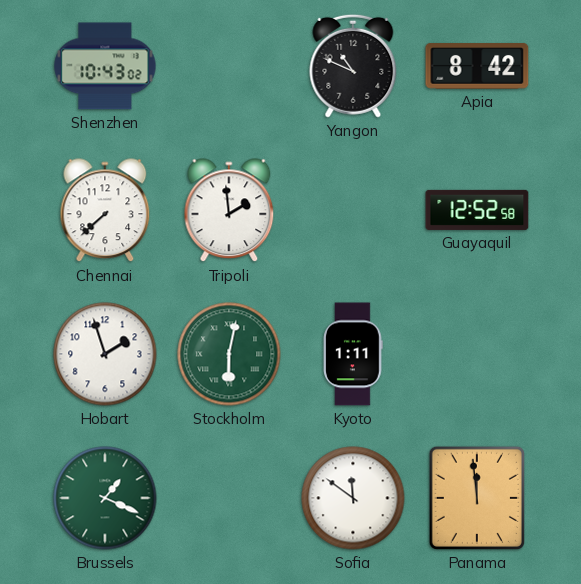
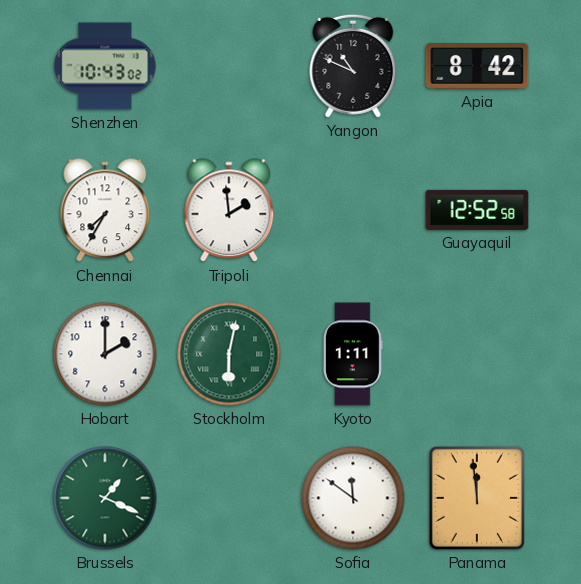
Chennai: 7:38 -> 7:35
Hobart: 1:57 -> 2:00
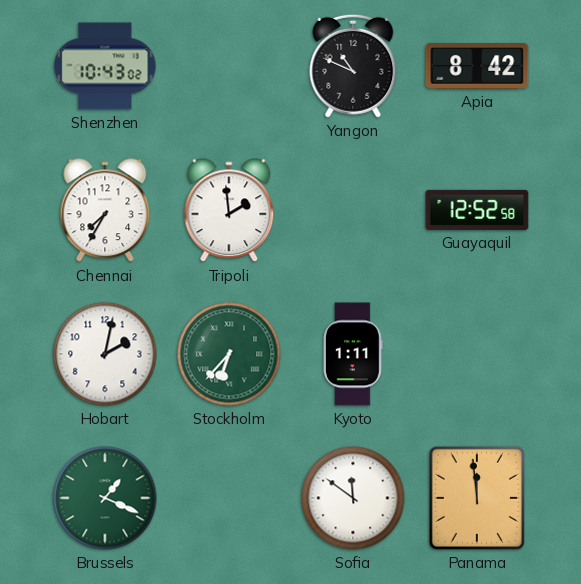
Hobart: 2:00 -> 2:02
Stockholm: 6:02 -> 6:37
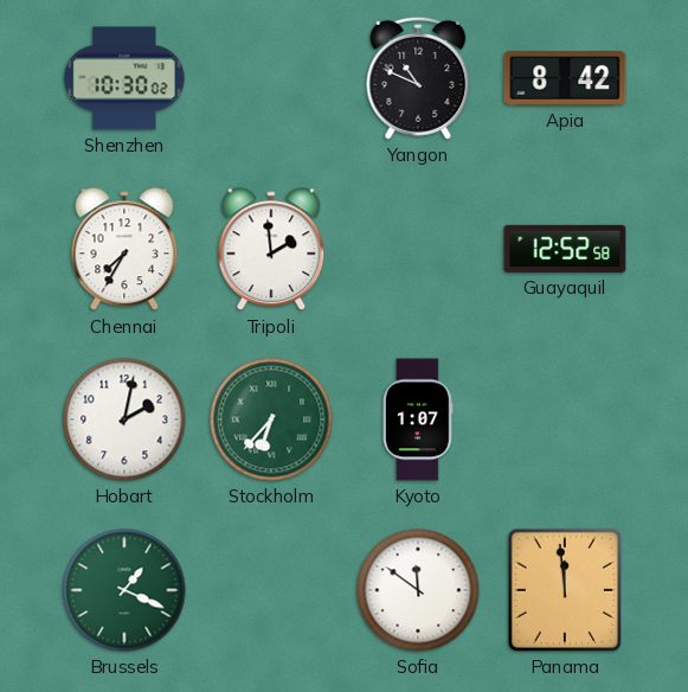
Shenzhen: 10:43 -> 10:30
Kyoto: 1:11 -> 1:07
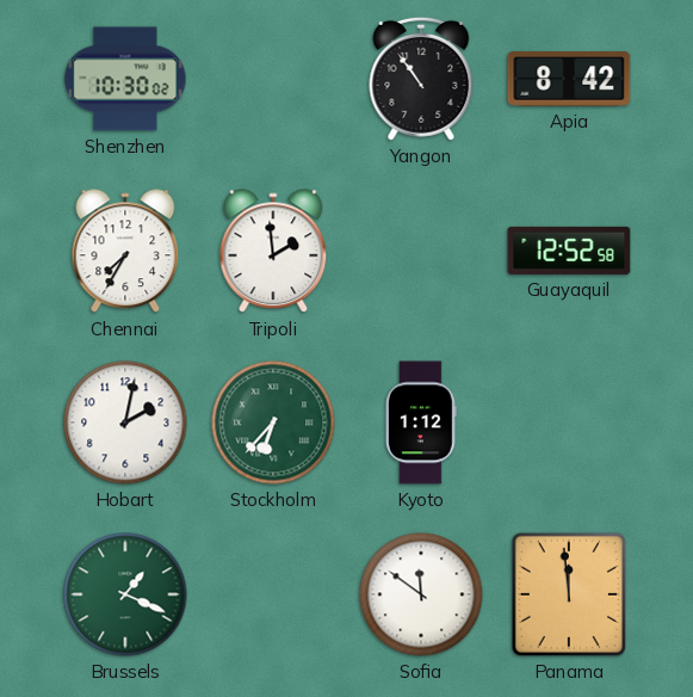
Yangon: 10:49 -> 10:54
Kyoto: 1:07 -> 1:12
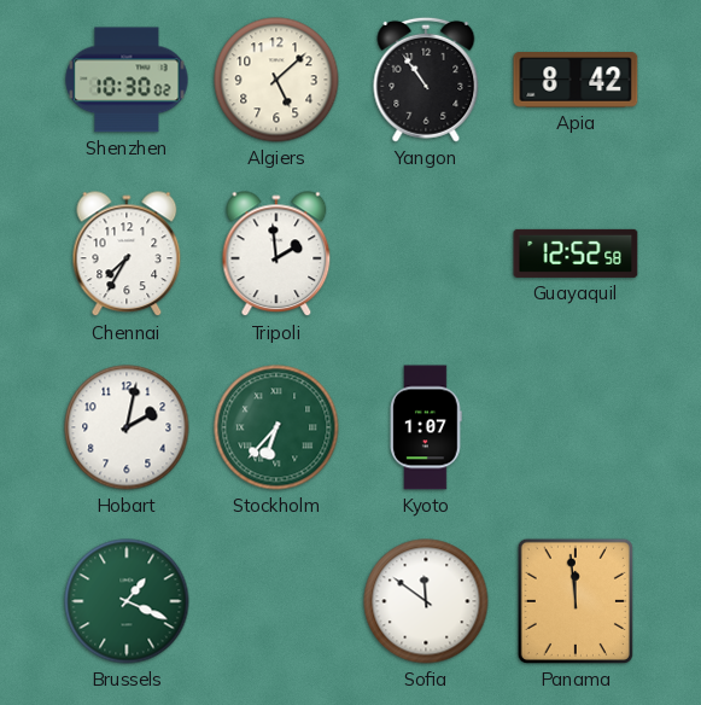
Algiers: none -> 5:08
Kyoto: 1:12 -> 1:07
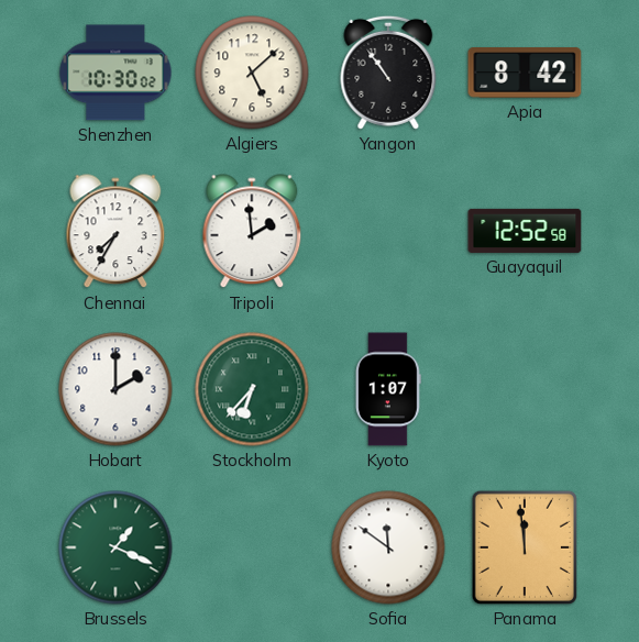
Hobart: 2:02 -> 2:00
